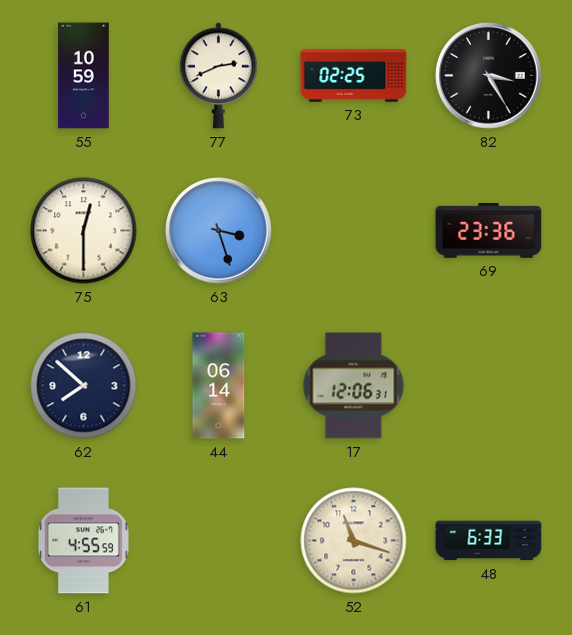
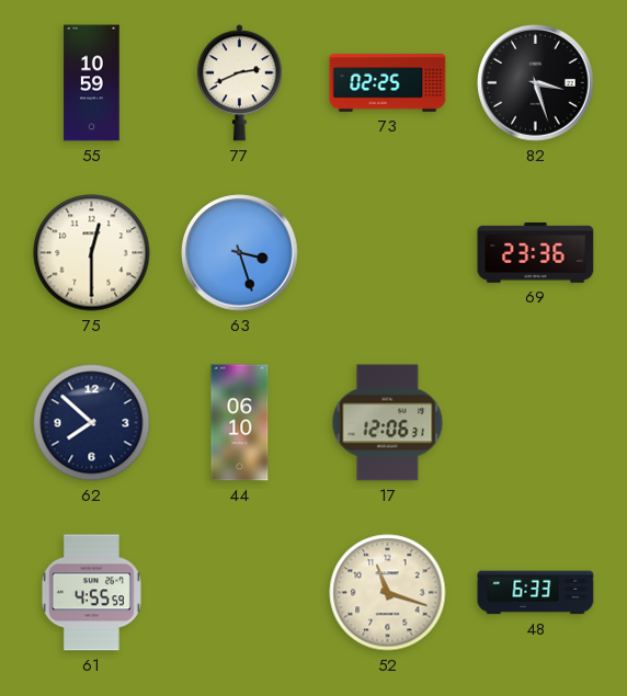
82: 3:25 -> 3:27
44: 06:14 -> 06:10
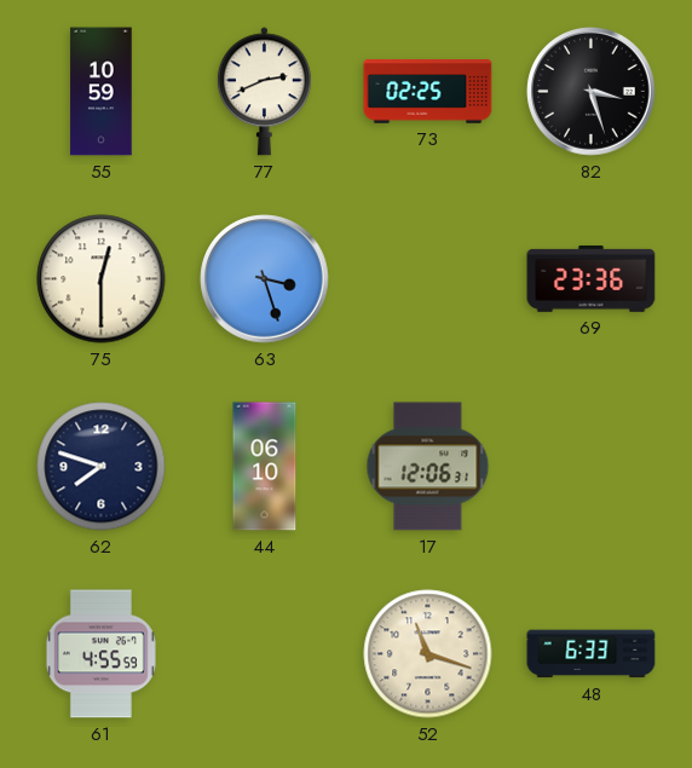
62: 7:52 -> 7:48
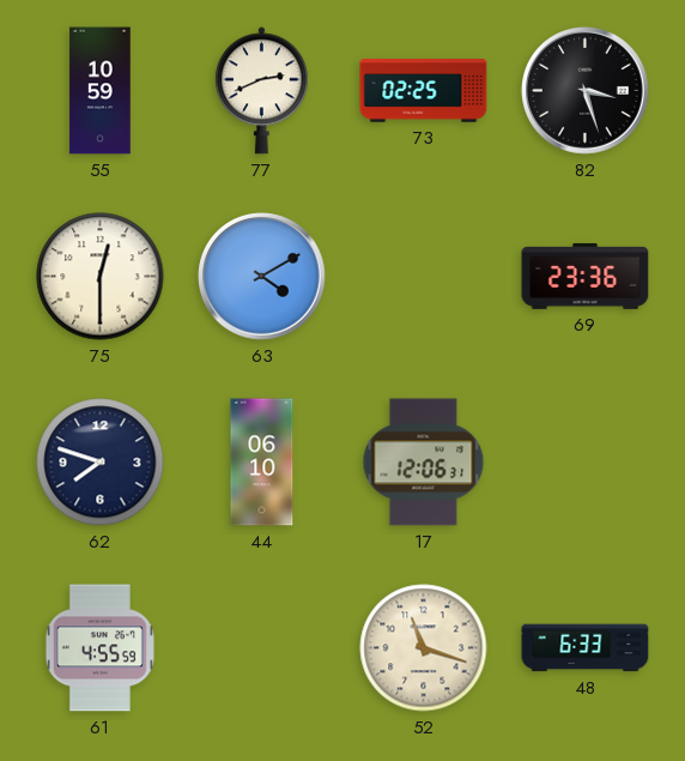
63: 3:27 -> 4:10
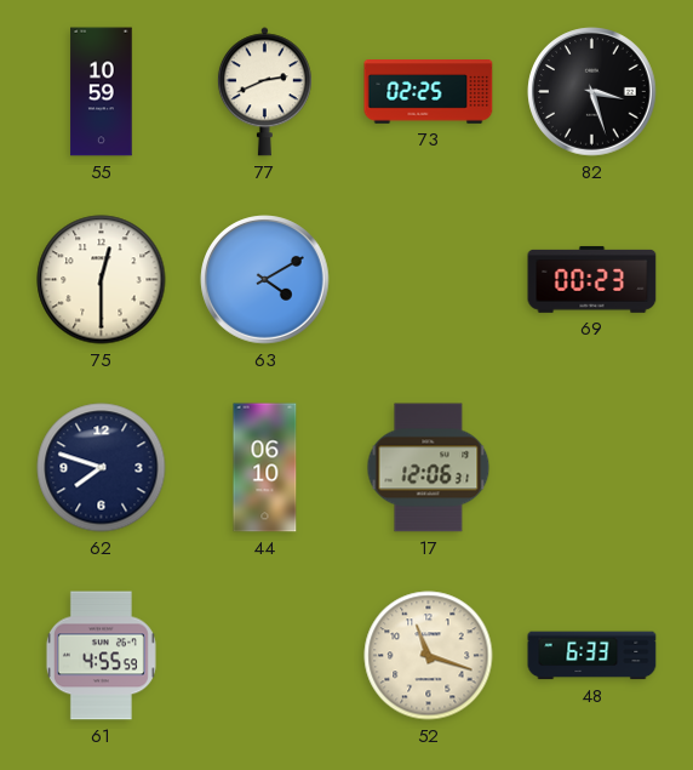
69: 23:36 -> 00:23
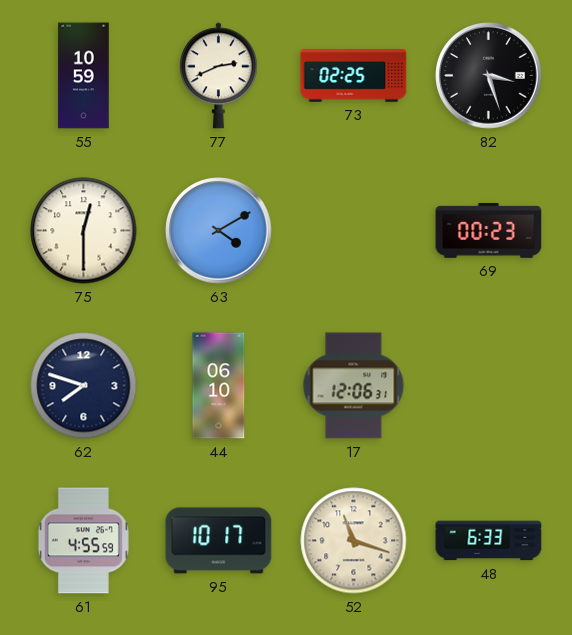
95: none -> 10:17
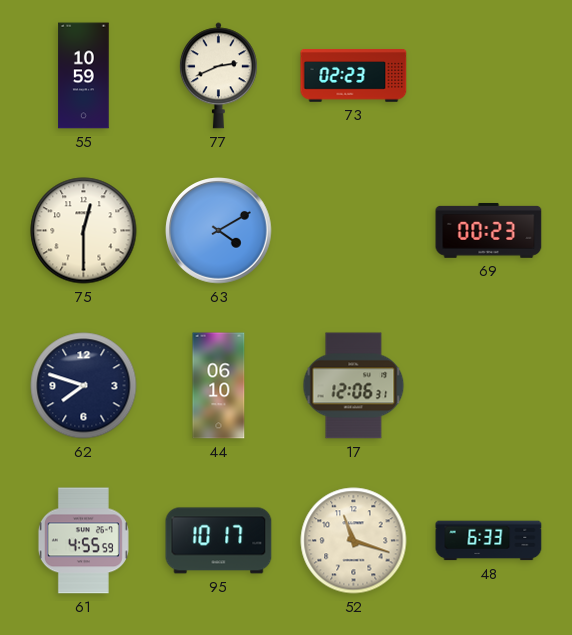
73: 02:25 -> 02:23
82: 3:27 -> none
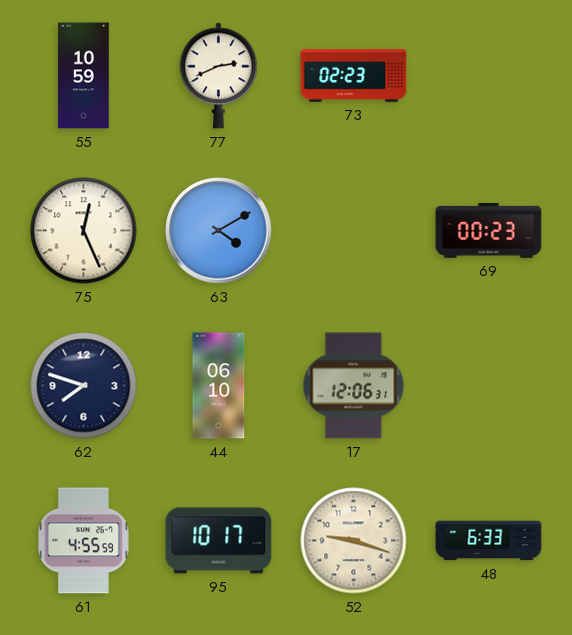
75: 12:30 -> 12:26
52: 11:18 -> 9:18
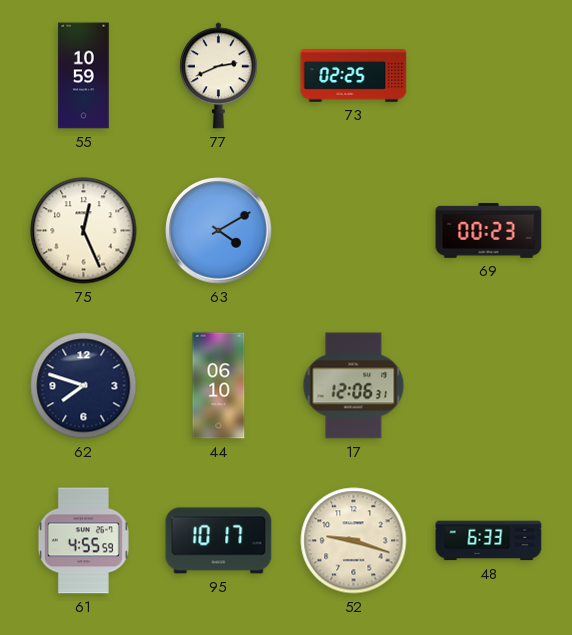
73: 02:23 -> 02:25
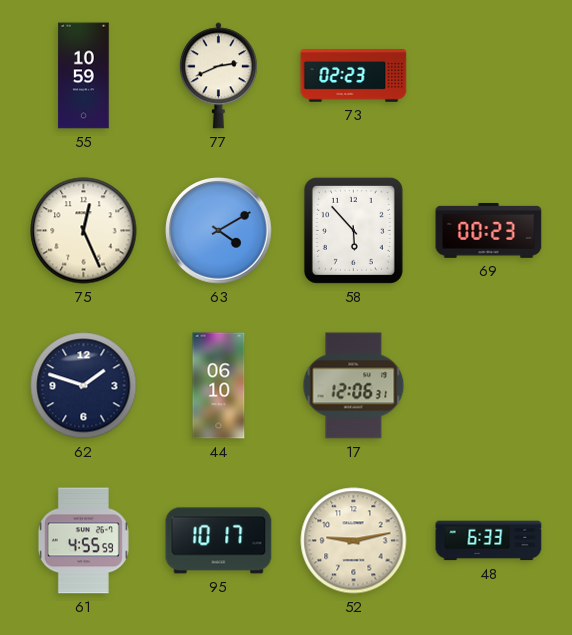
73: 02:25 -> 02:23
58: none -> 5:53
62: 7:48 -> 1:48
52: 9:18 -> 9:13
